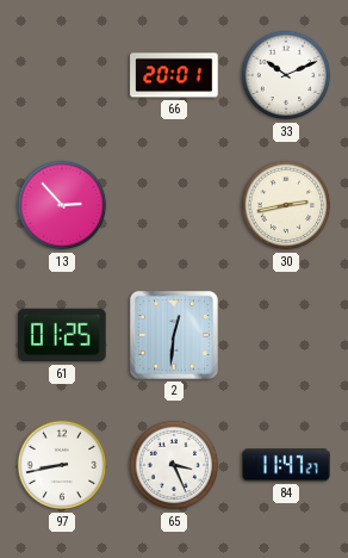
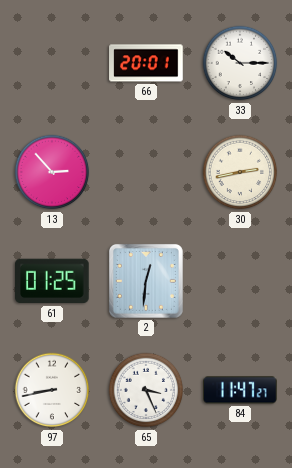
33: 10:11 -> 10:15
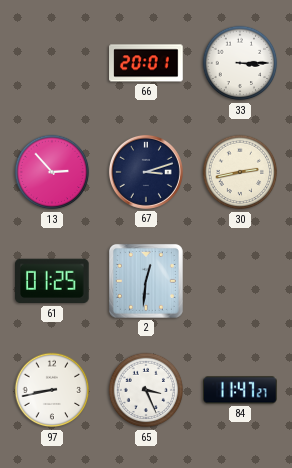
33: 10:15 -> 3:15
67: none -> 3:12
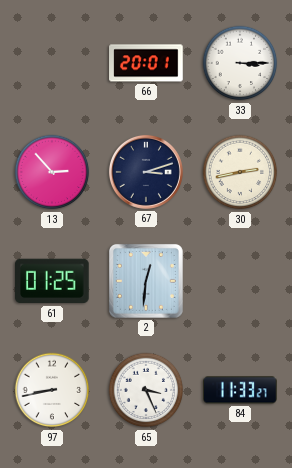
84: 11:47 -> 11:33
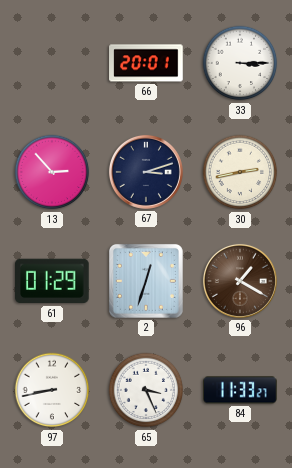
61: 01:25 -> 01:29
2: 12:31 -> 12:33
96: none -> 1:20
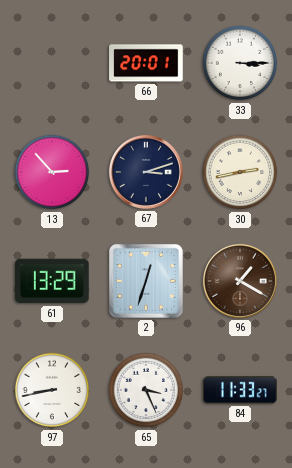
61: 01:29 -> 13:29
